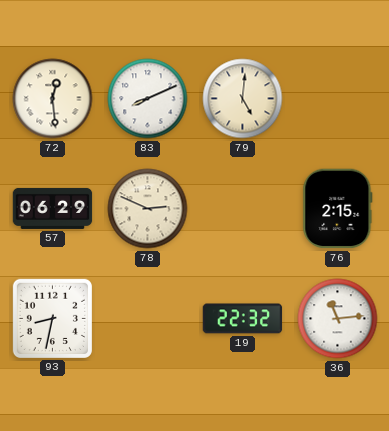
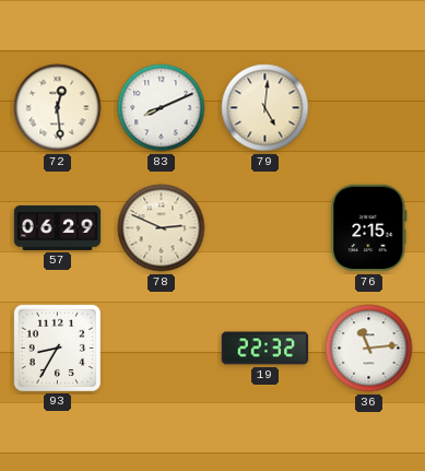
93: 8:32 -> 8:35
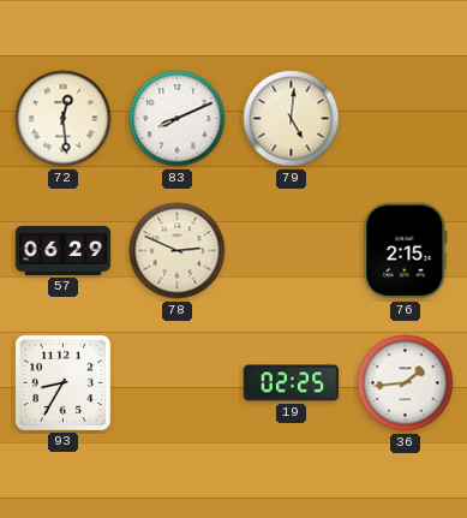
19: 22:32 -> 02:25
36: 11:14 -> 1:44
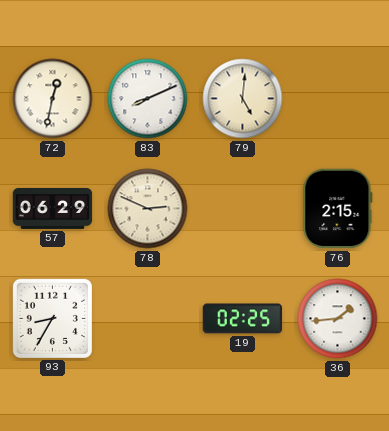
72: 12:29 -> 12:32
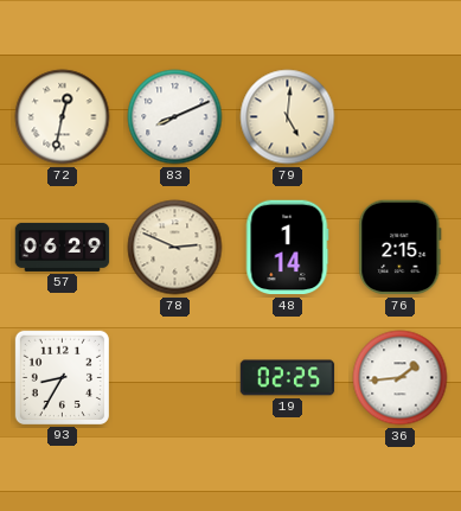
48: none -> 1:14
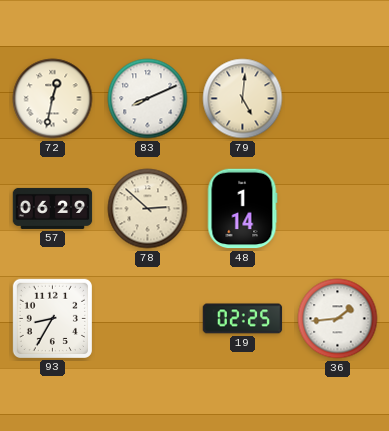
78: 2:49 -> 2:52
76: 2:15 -> none
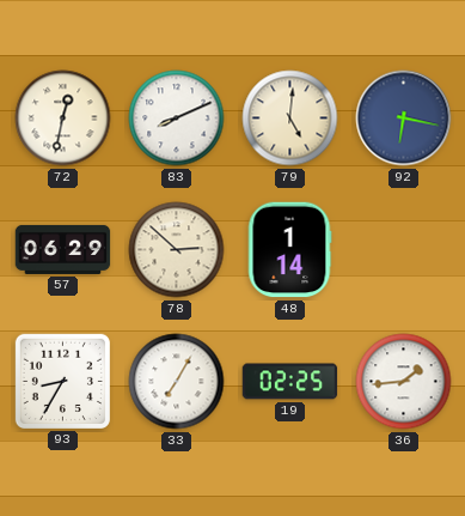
92: none -> 6:17
33: none -> 7:05
